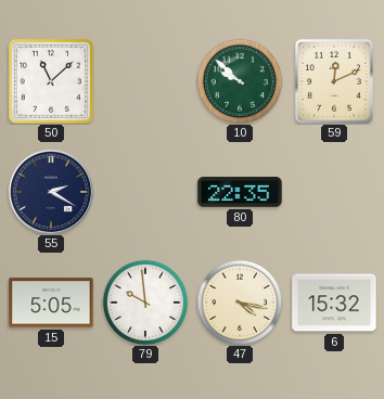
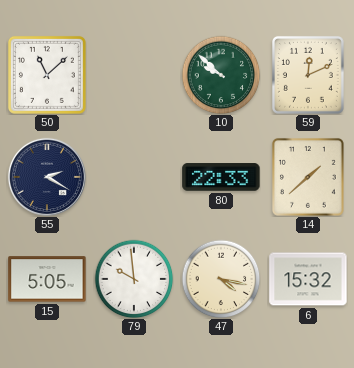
80: 22:35 -> 22:33
14: none -> 1:38
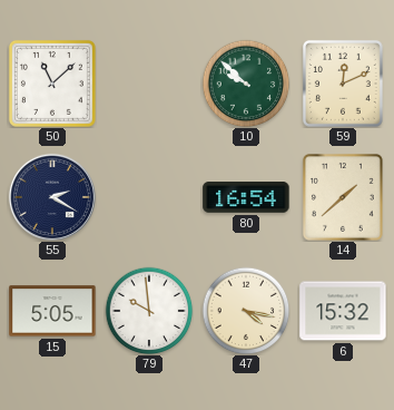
80: 22:33 -> 16:54
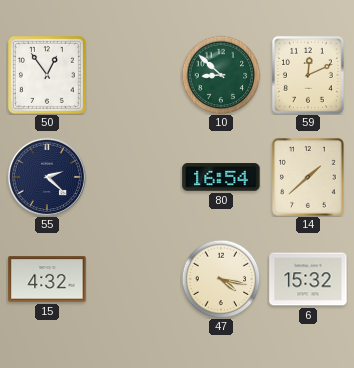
50: 11:08 -> 12:54
10: 9:52 -> 8:52
55: 2:20 -> 2:22
15: 5:05 -> 4:32
79: 9:59 -> none
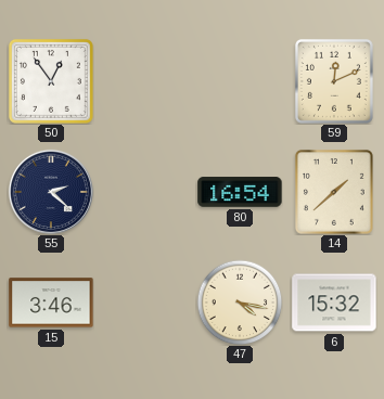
10: 8:52 -> none
15: 4:32 -> 3:46
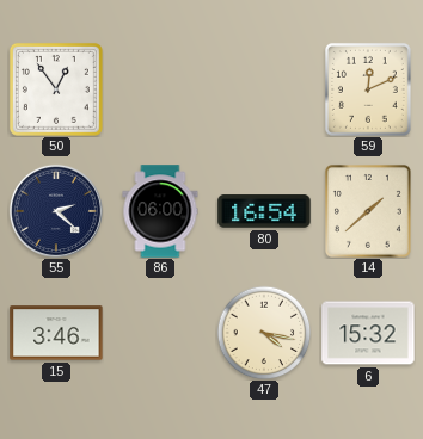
86: none -> 06:00
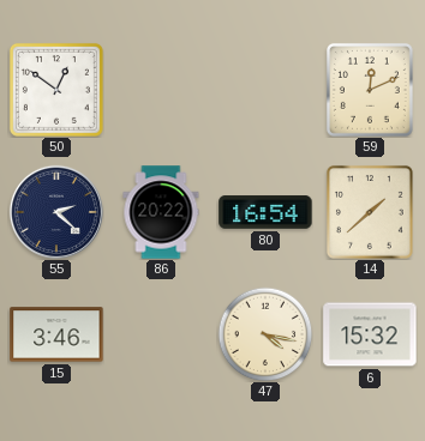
50: 12:54 -> 12:51
86: 06:00 -> 20:22
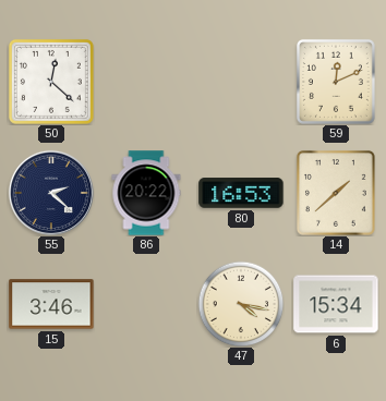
50: 12:51 -> 12:22
80: 16:54 -> 16:53
6: 15:32 -> 15:34
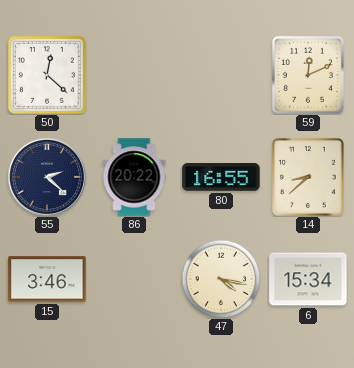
80: 16:53 -> 16:55
14: 1:38 -> 8:38
